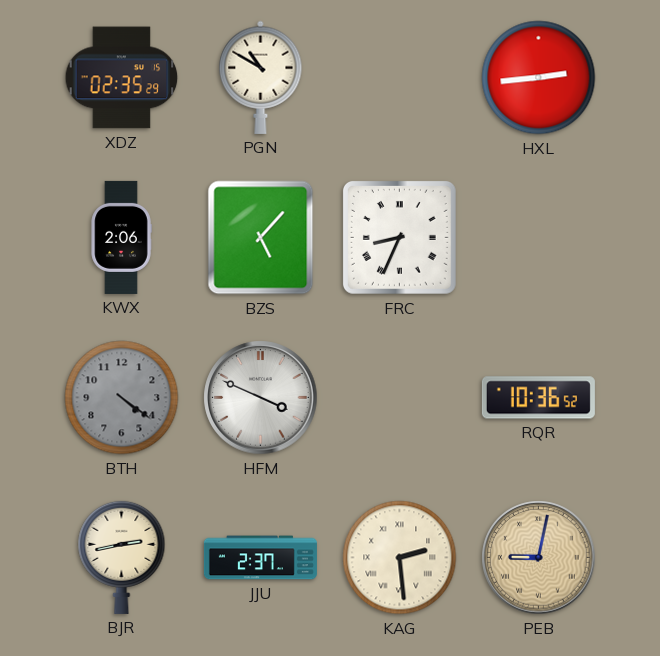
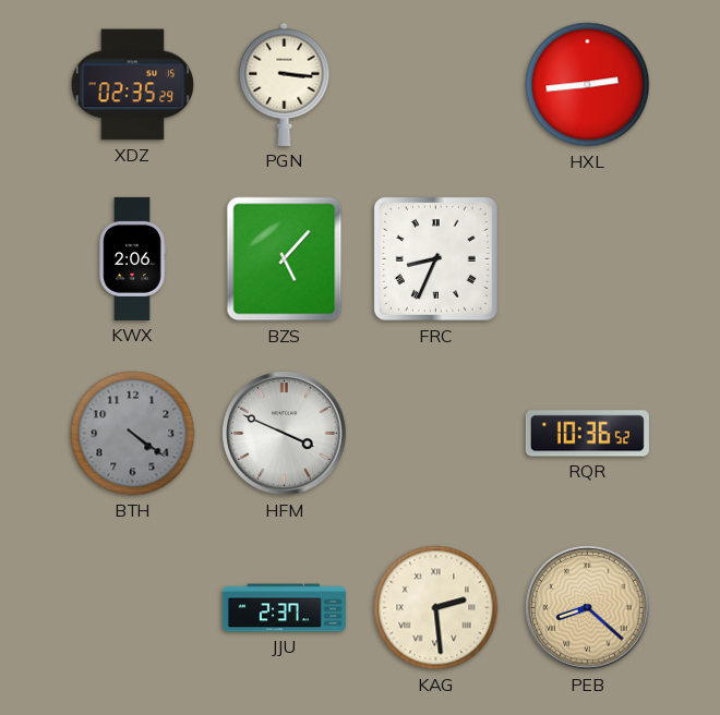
PGN: 10:50 -> 3:16
BJR: 2:43 -> none
PEB: 9:02 -> 8:22
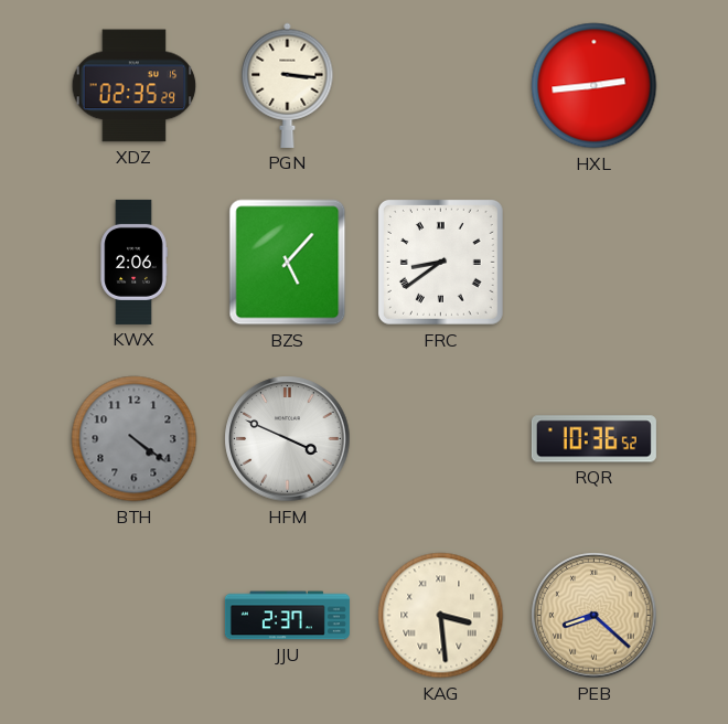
FRC: 8:34 -> 8:39
KAG: 2:29 -> 3:29
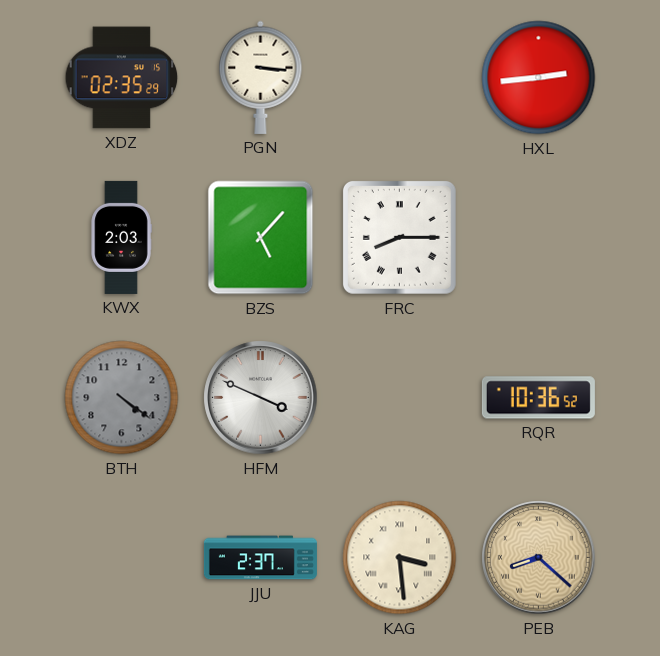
KWX: 2:06 -> 2:03
FRC: 8:39 -> 8:15
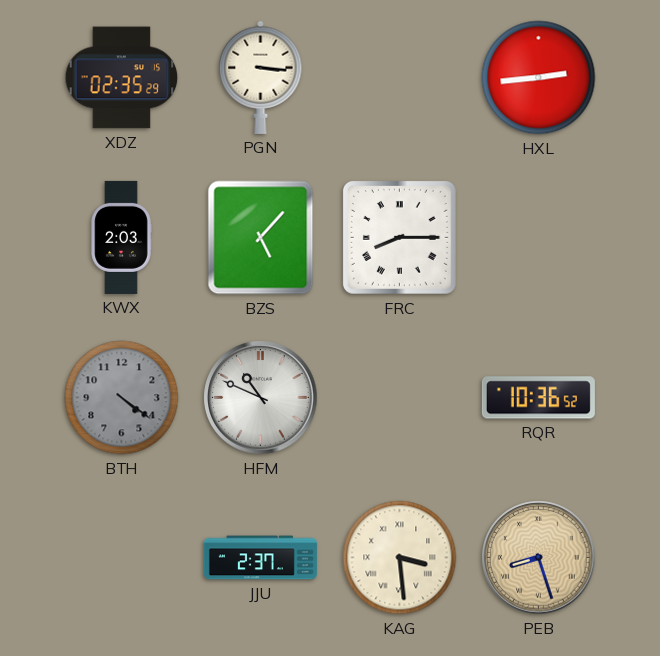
HFM: 3:49 -> 10:49
PEB: 8:22 -> 8:27
